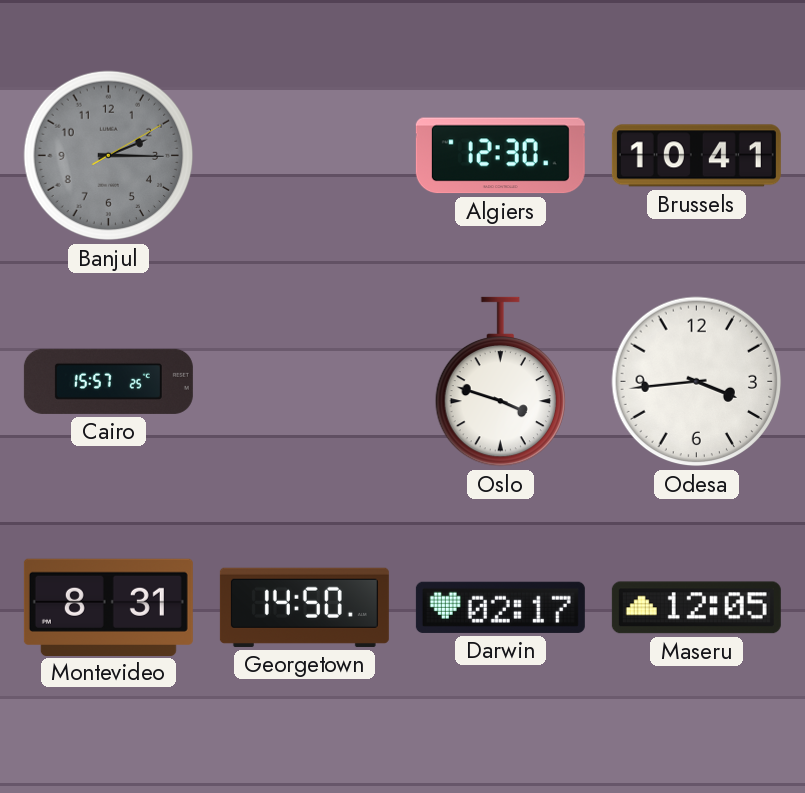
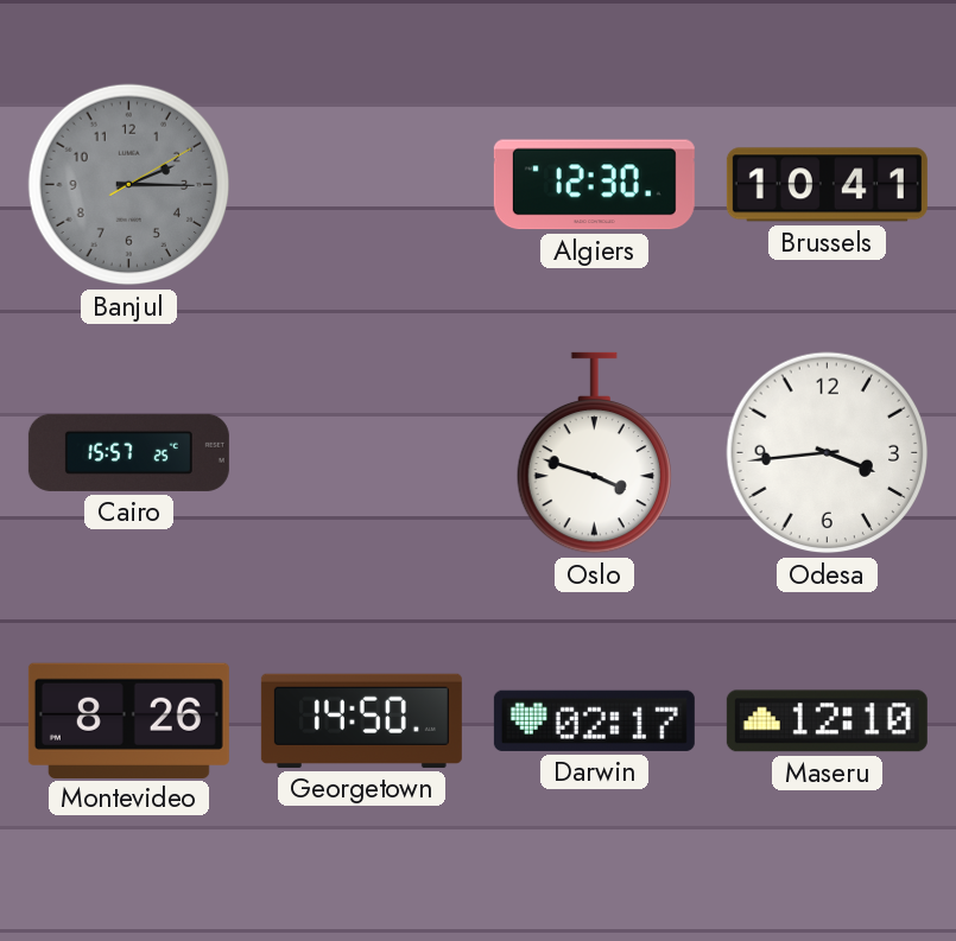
Montevideo: 8:31 -> 8:26
Maseru: 12:05 -> 12:10
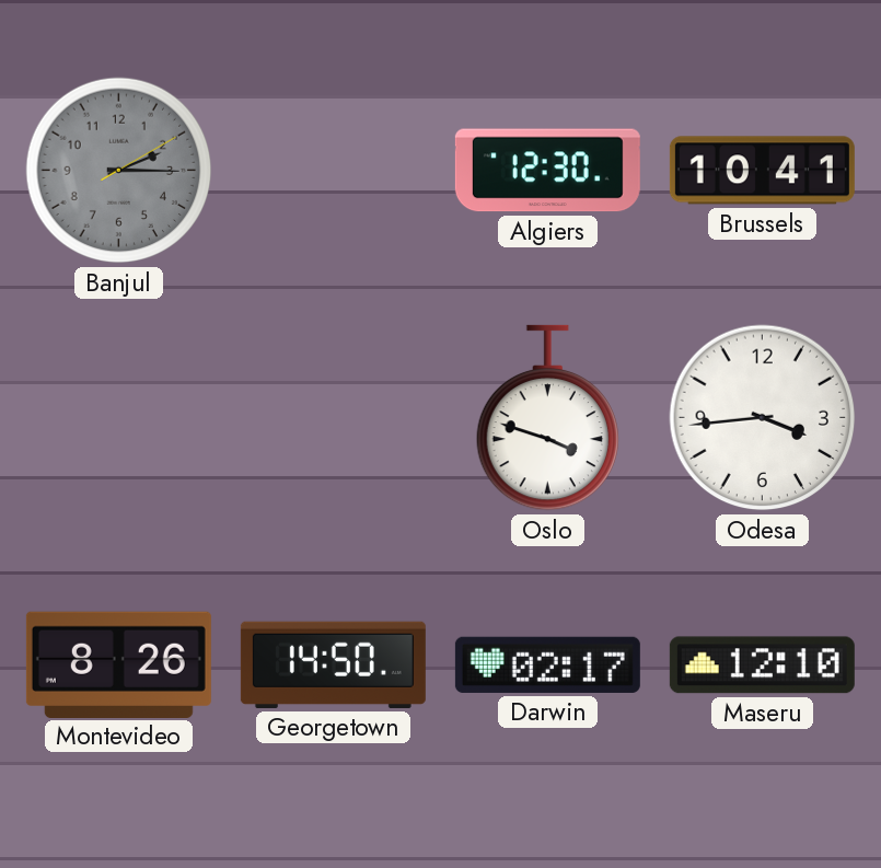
Cairo: 15:57 -> none
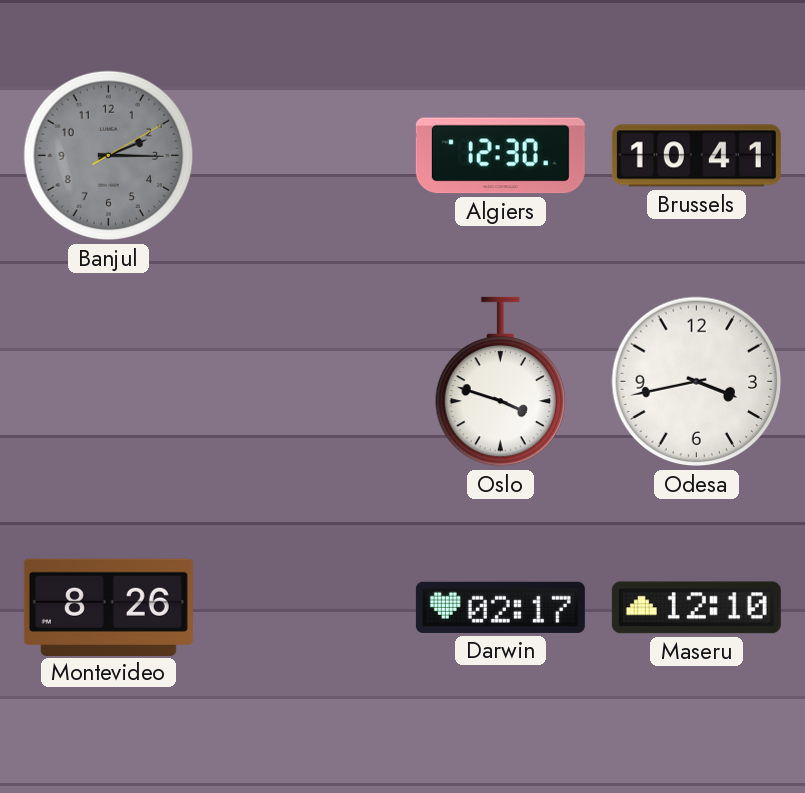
Odesa: 3:44 -> 3:43
Georgetown: 14:50 -> none
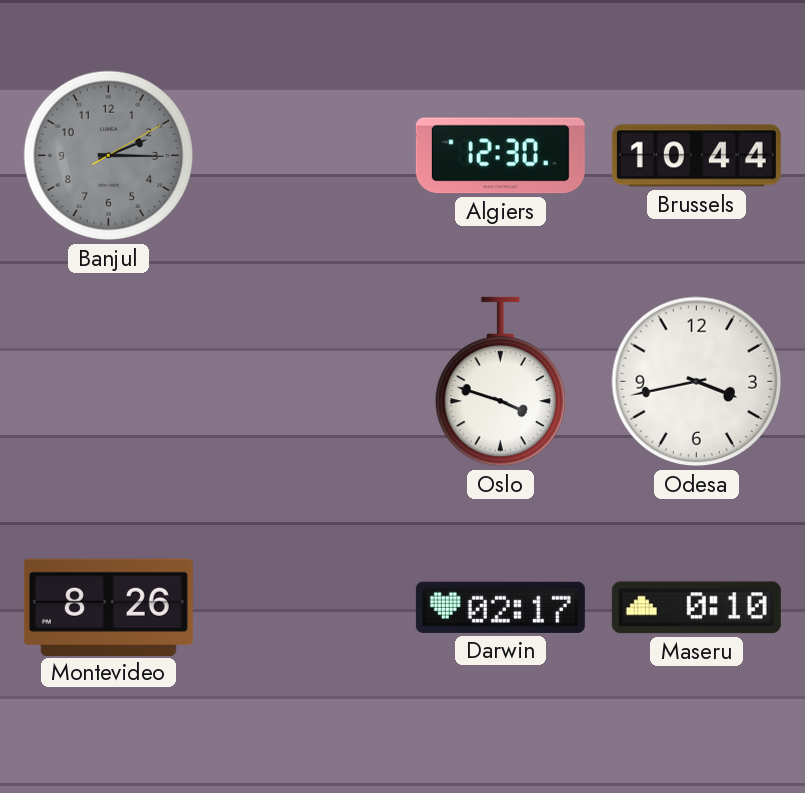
Brussels: 10:41 -> 10:44
Maseru: 12:10 -> 0:10
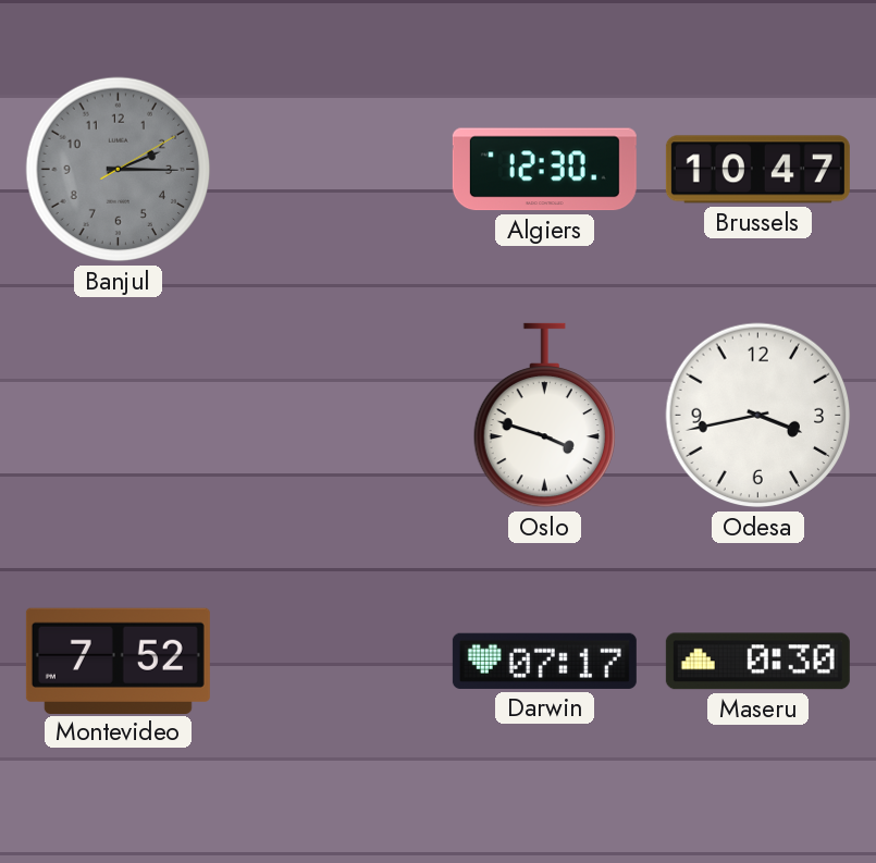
Brussels: 10:44 -> 10:47
Montevideo: 8:26 -> 7:52
Darwin: 02:17 -> 07:17
Maseru: 0:10 -> 0:30
